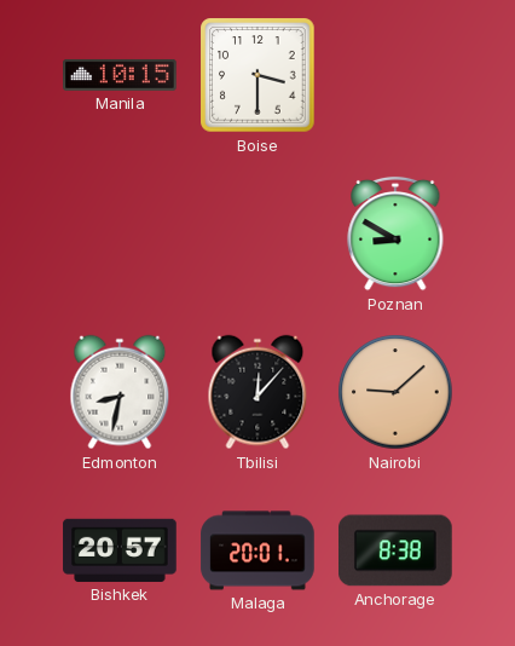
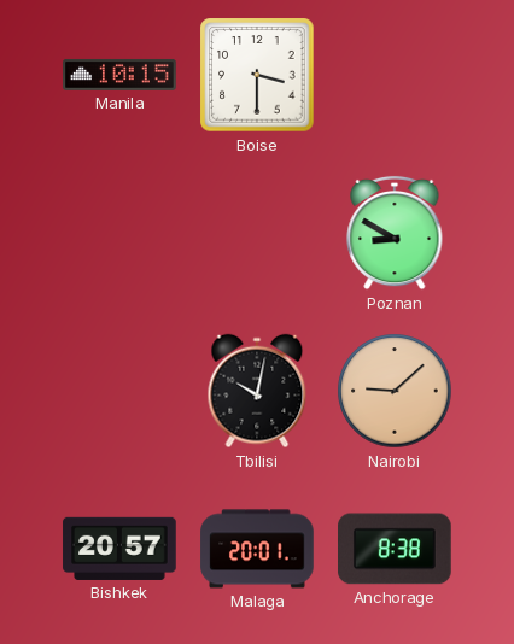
Edmonton: 8:32 -> none
Tbilisi: 12:07 -> 10:02
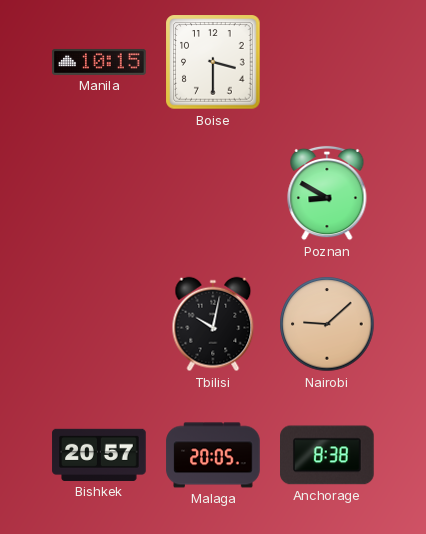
Malaga: 20:01 -> 20:05
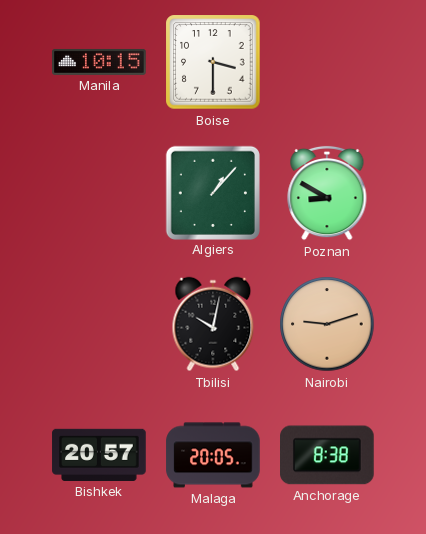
Algiers: none -> 1:07
Nairobi: 9:08 -> 9:12
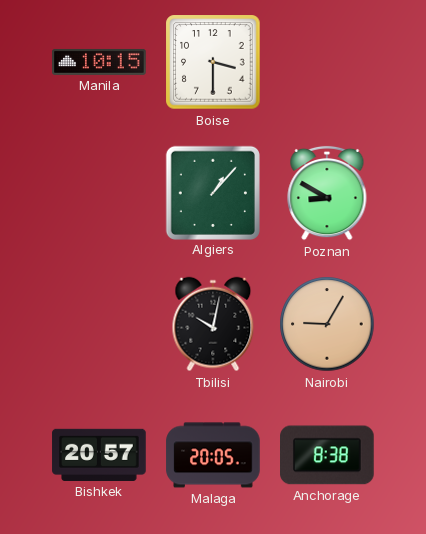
Nairobi: 9:12 -> 9:05
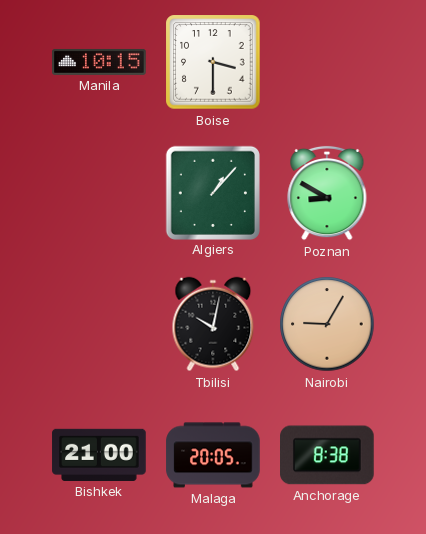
Bishkek: 20:57 -> 21:00
